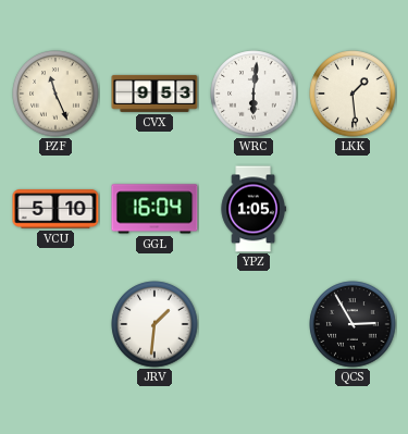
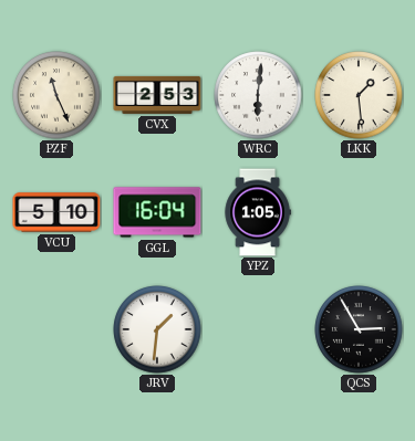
CVX: 9:53 -> 2:53
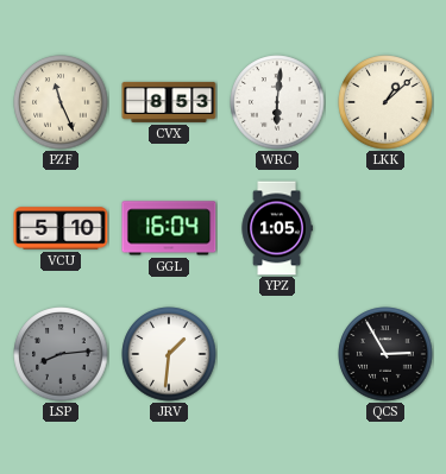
CVX: 2:53 -> 8:53
LKK: 1:29 -> 1:08
LSP: none -> 8:14
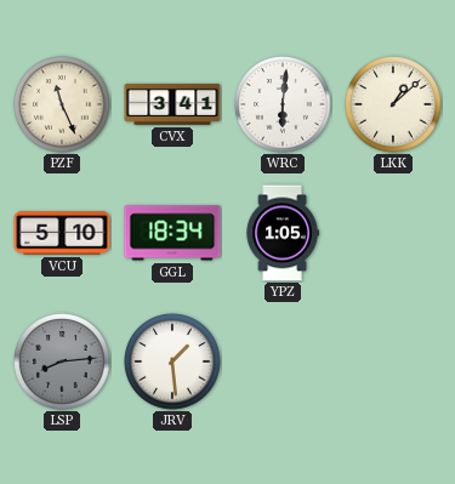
CVX: 8:53 -> 3:41
GGL: 16:04 -> 18:34
JRV: 1:31 -> 1:29
QCS: 2:55 -> none
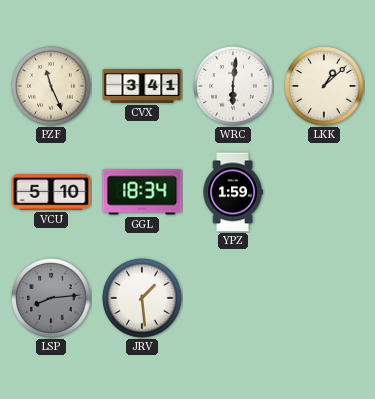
YPZ: 1:05 -> 1:59
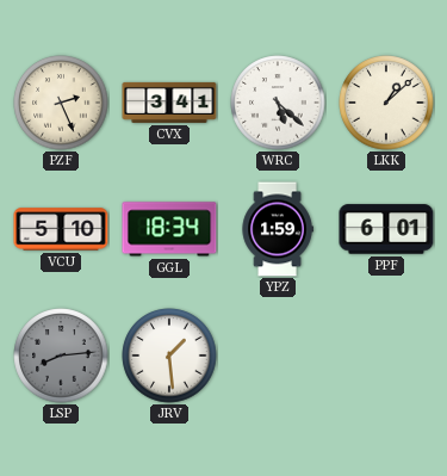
PZF: 11:26 -> 2:26
WRC: 6:01 -> 5:22
PPF: none -> 6:01
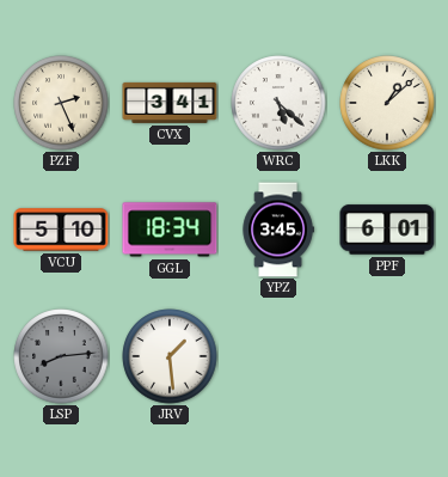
YPZ: 1:59 -> 3:45
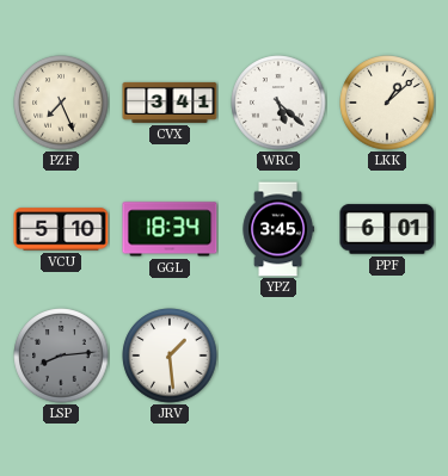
PZF: 2:26 -> 7:26
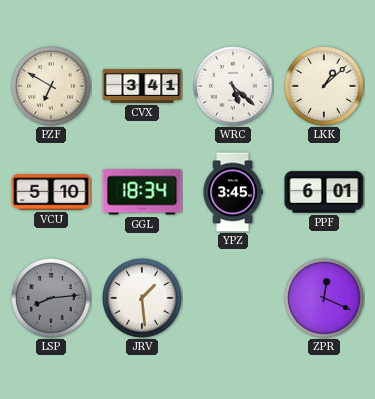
PZF: 7:26 -> 6:50
ZPR: none -> 12:19
